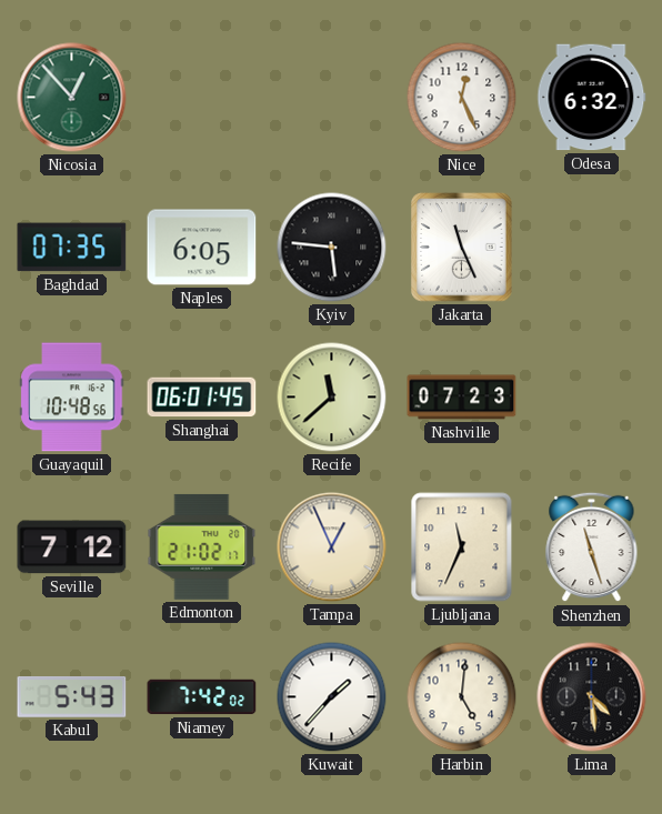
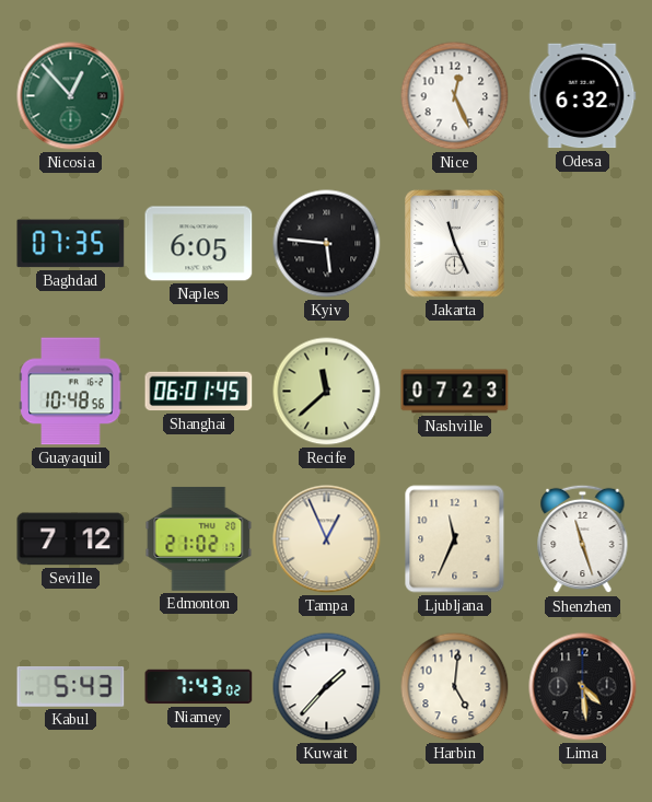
Niamey: 7:42 -> 7:43
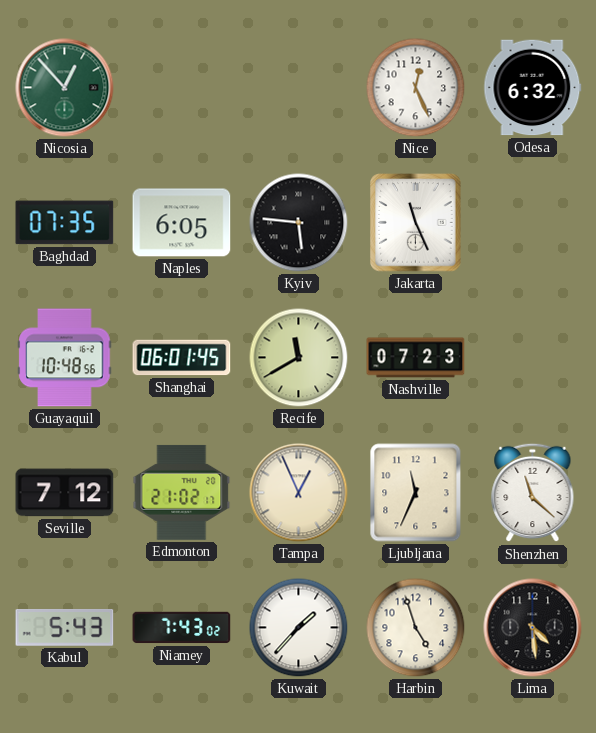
Recife: 11:38 -> 11:40
Shenzhen: 11:27 -> 11:22
Harbin: 5:01 -> 4:57
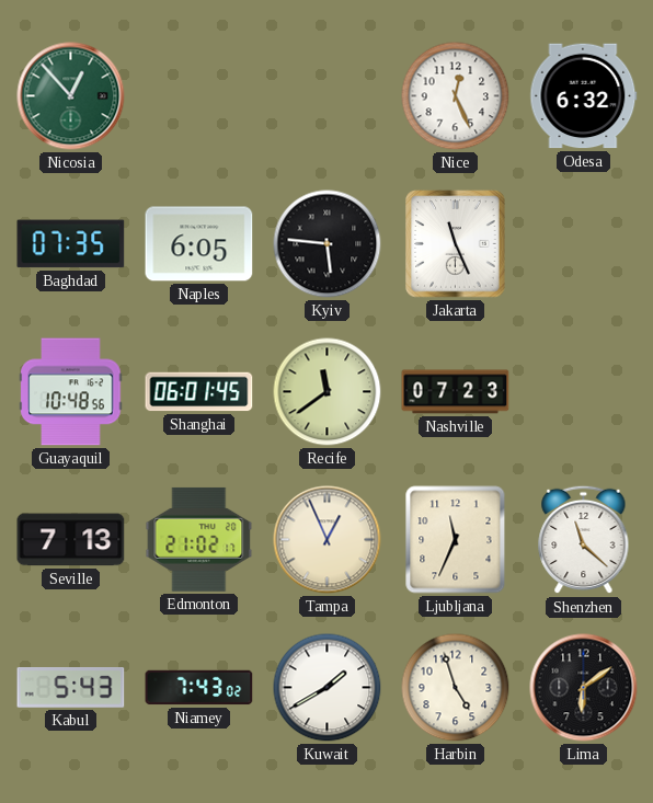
Recife: 11:40 -> 11:39
Seville: 7:12 -> 7:13
Kuwait: 1:37 -> 1:40
Lima: 4:29 -> 6:09
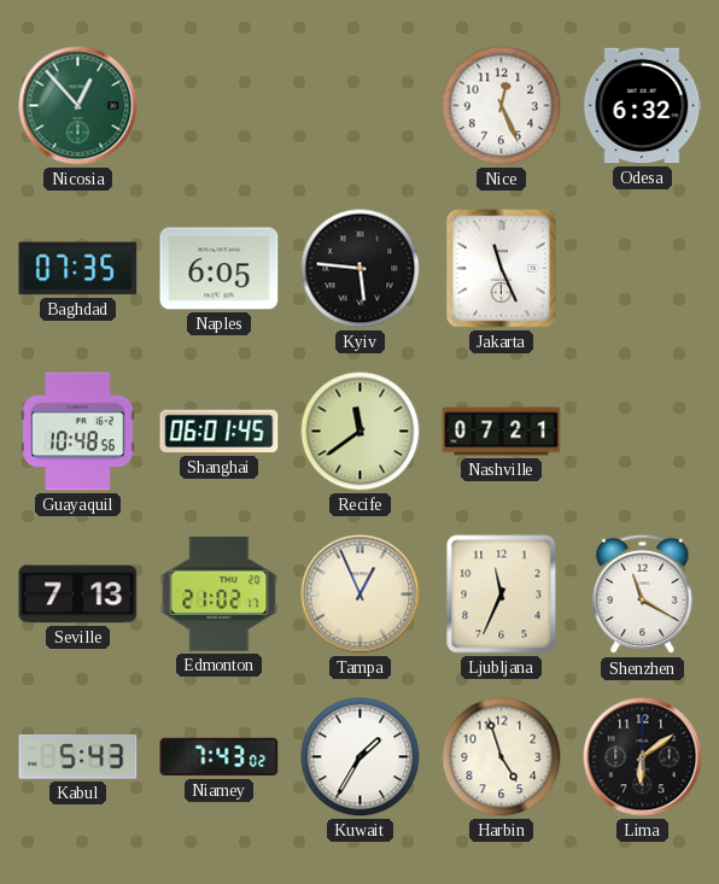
Nashville: 07:23 -> 07:21
Shenzhen: 11:22 -> 11:20
Kuwait: 1:40 -> 1:35
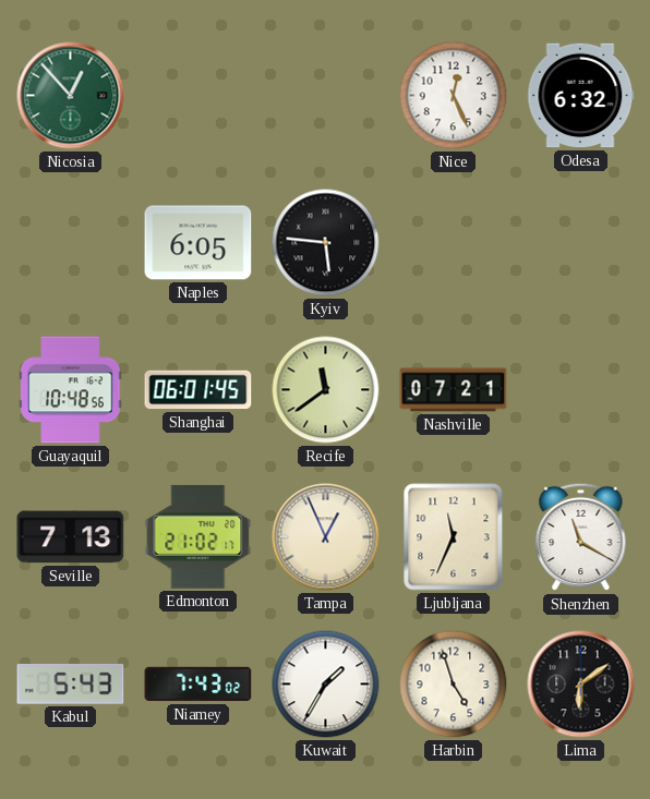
Baghdad: 07:35 -> none
Jakarta: 11:26 -> none
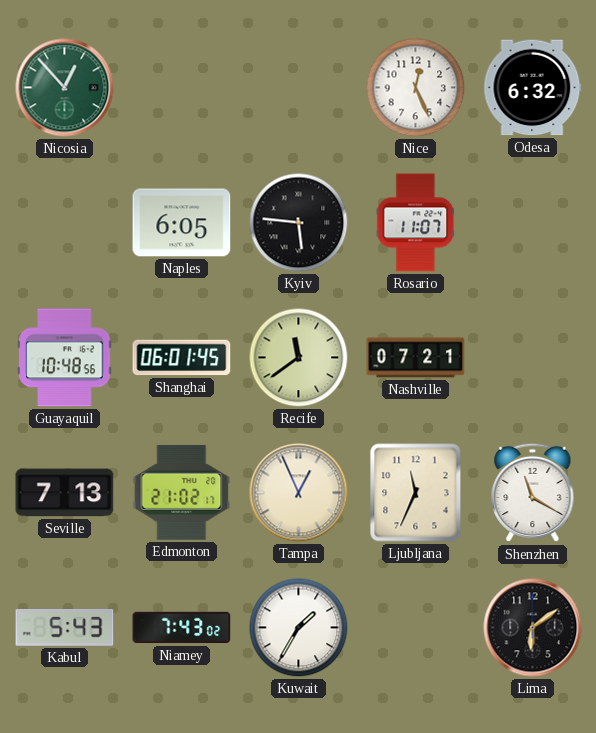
Rosario: none -> 11:07
Harbin: 4:57 -> none
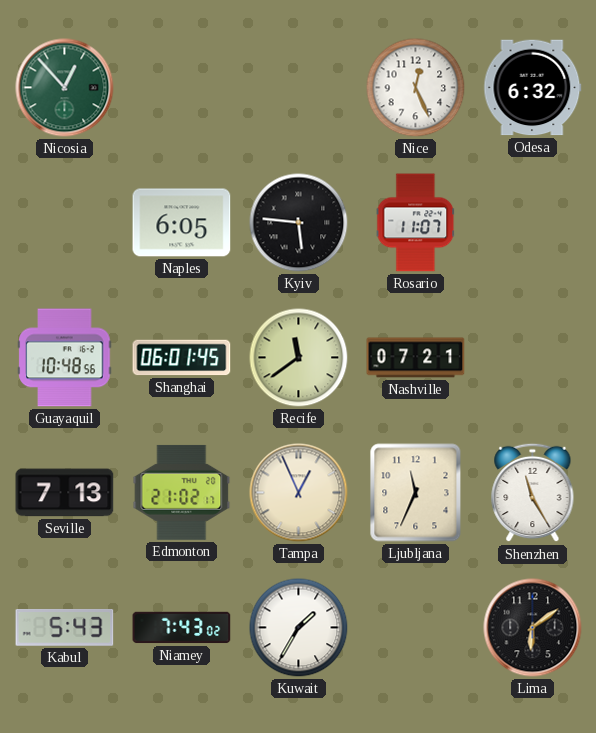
Shenzhen: 11:20 -> 11:25
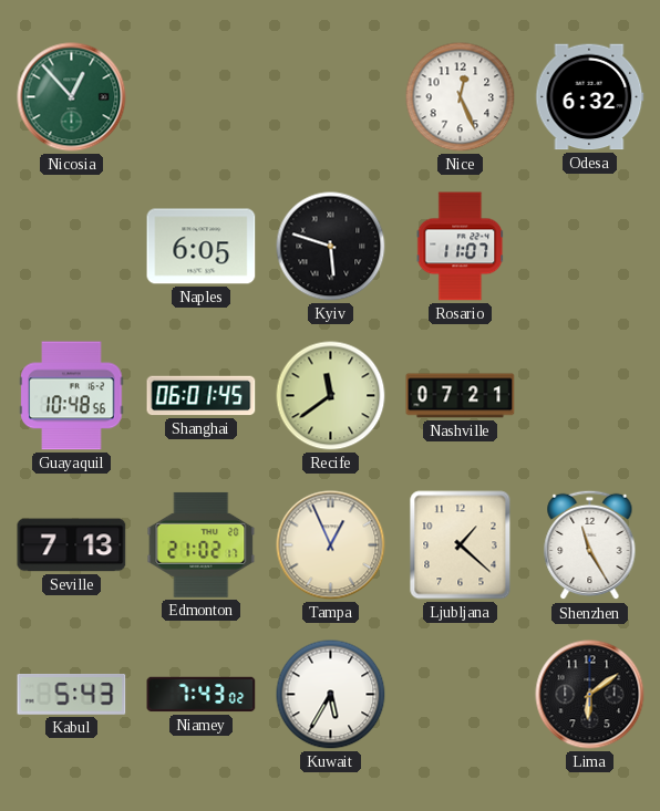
Kyiv: 5:46 -> 5:48
Ljubljana: 11:34 -> 1:22
Kuwait: 1:35 -> 5:35
